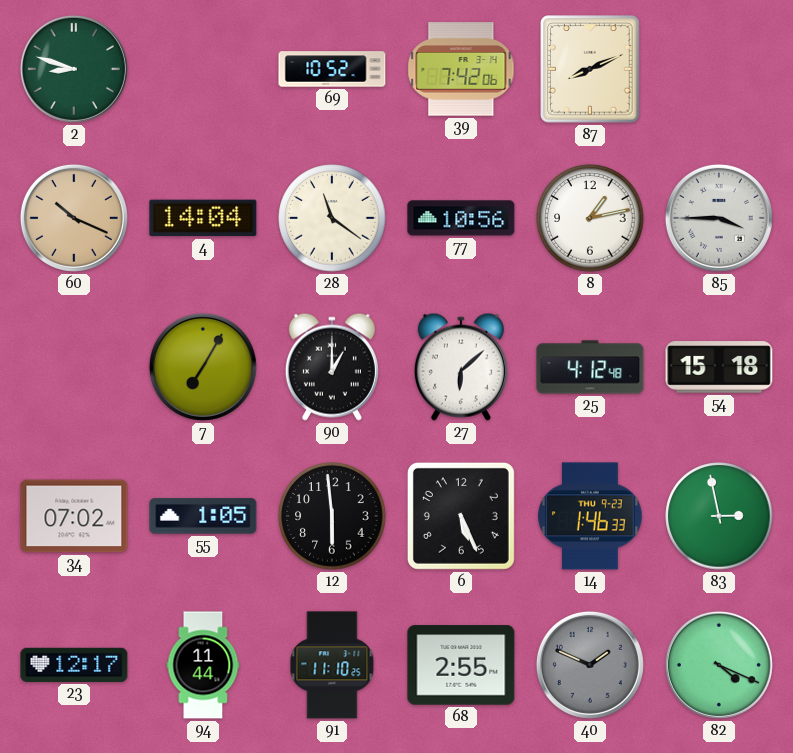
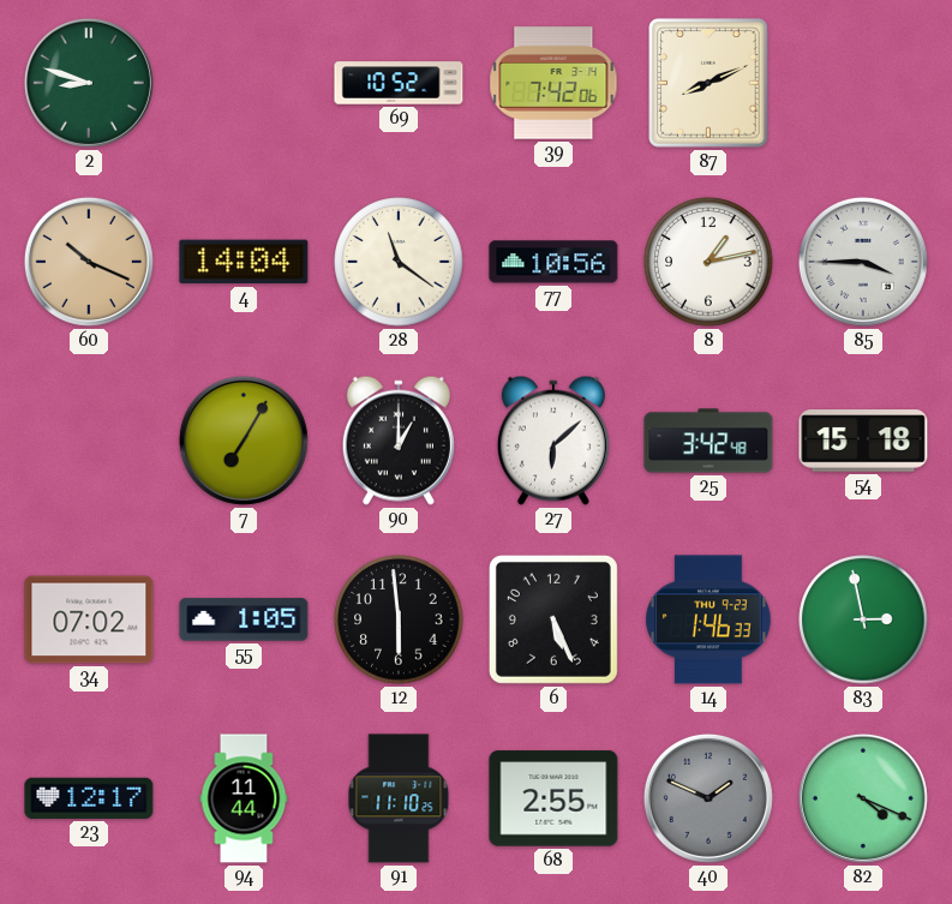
25: 4:12 -> 3:42
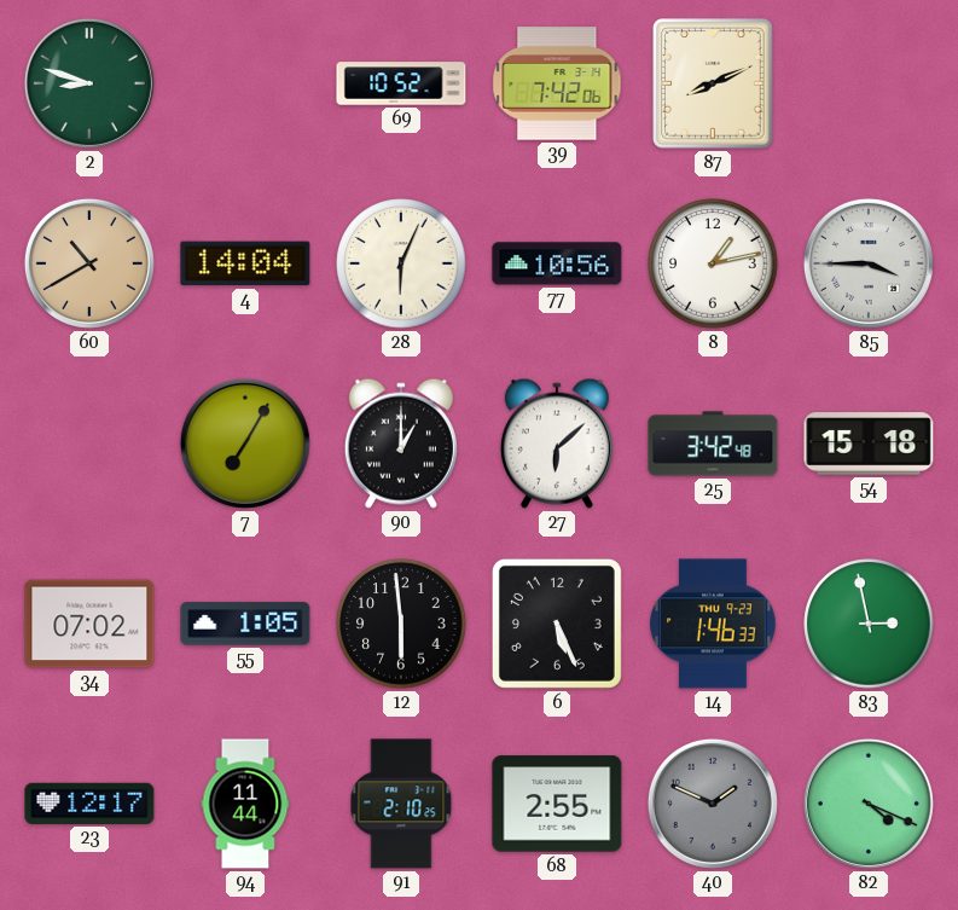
60: 10:19 -> 10:40
28: 11:21 -> 6:04
91: 11:10 -> 2:10
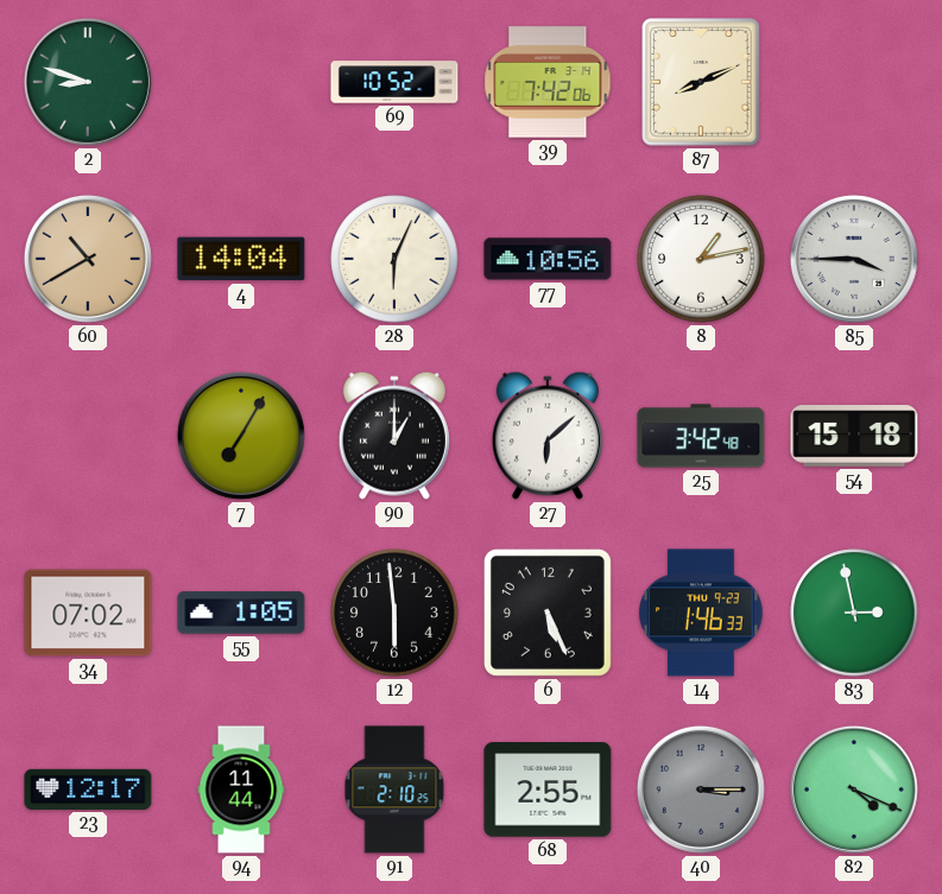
40: 1:49 -> 3:15
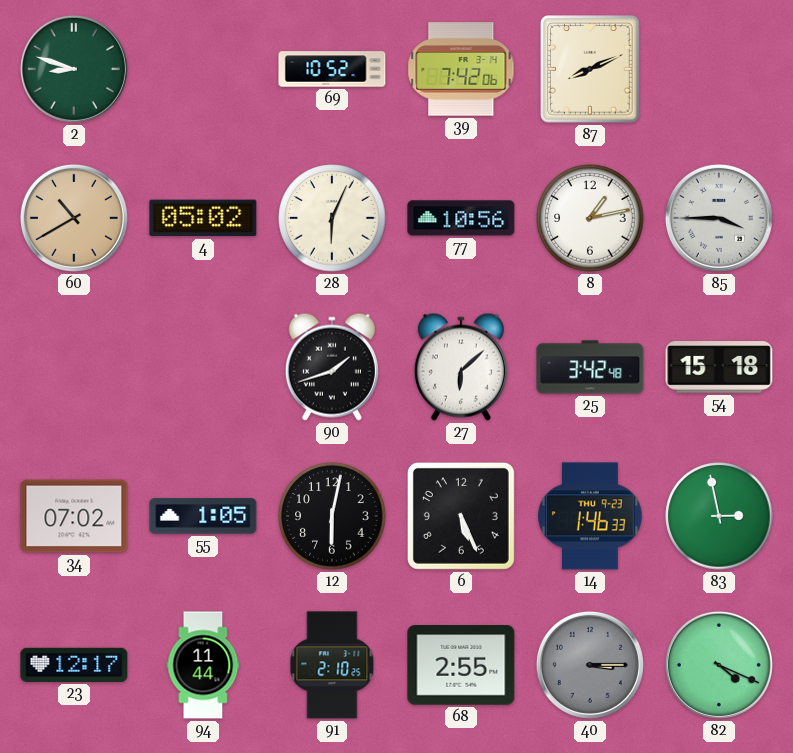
4: 14:04 -> 05:02
7: 7:05 -> none
90: 1:00 -> 1:42
12: 5:59 -> 6:02
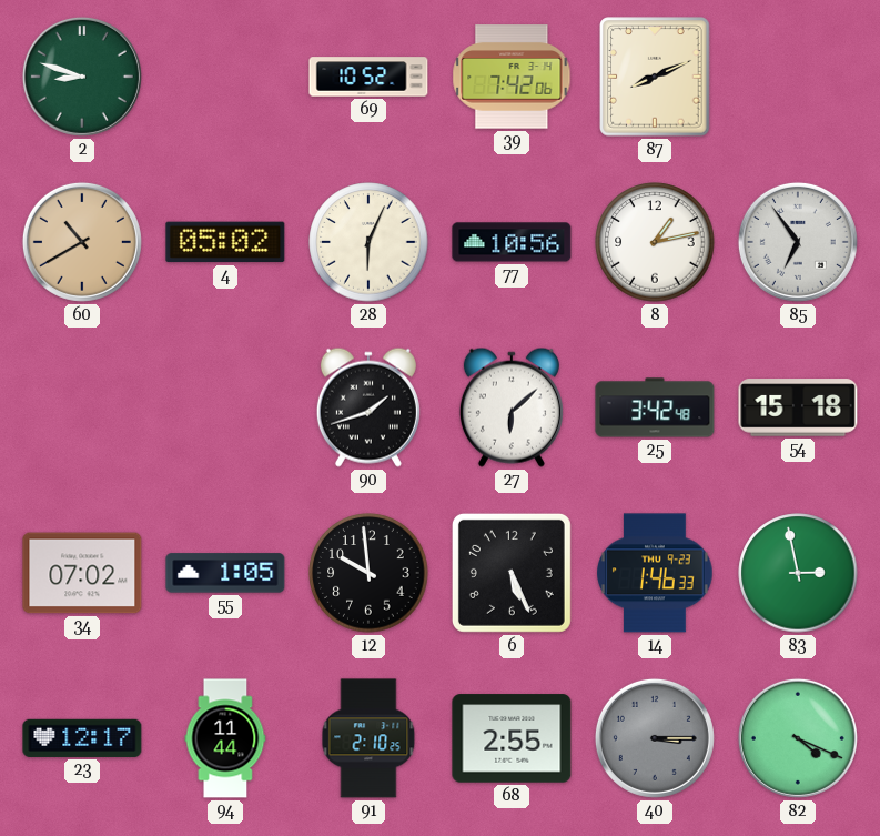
85: 3:45 -> 6:54
12: 6:02 -> 9:59
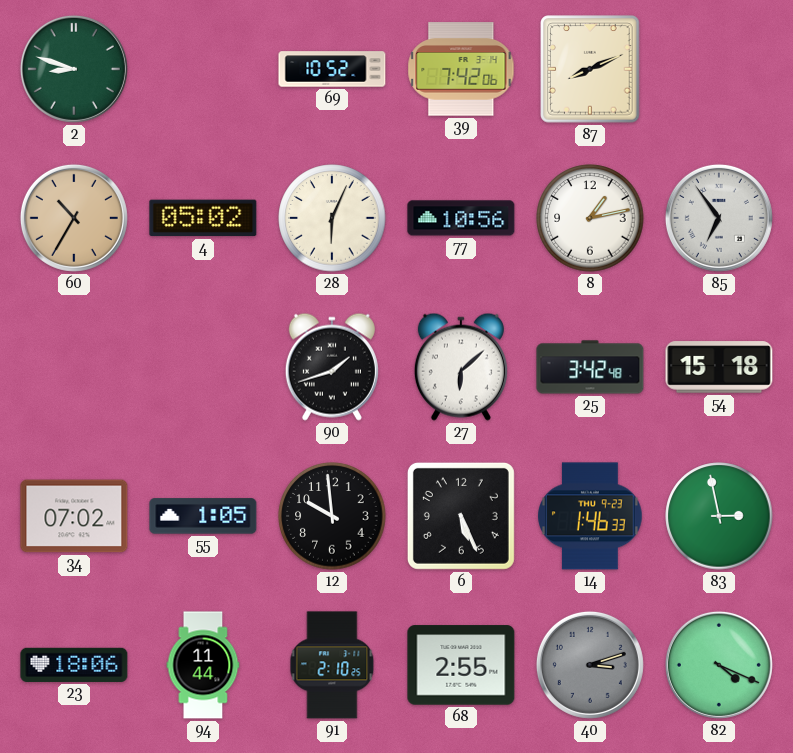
60: 10:40 -> 10:35
23: 12:17 -> 18:06
40: 3:15 -> 3:12
